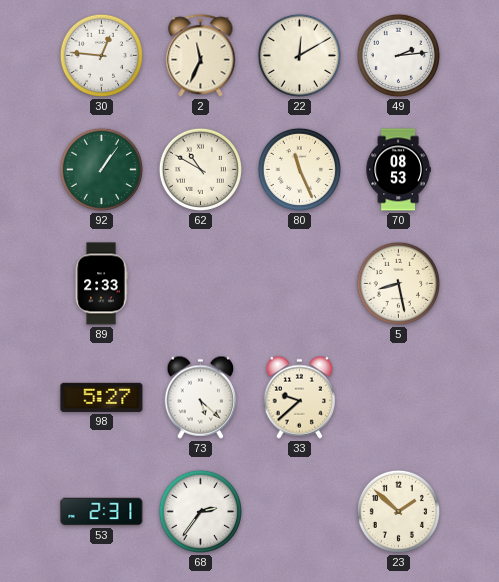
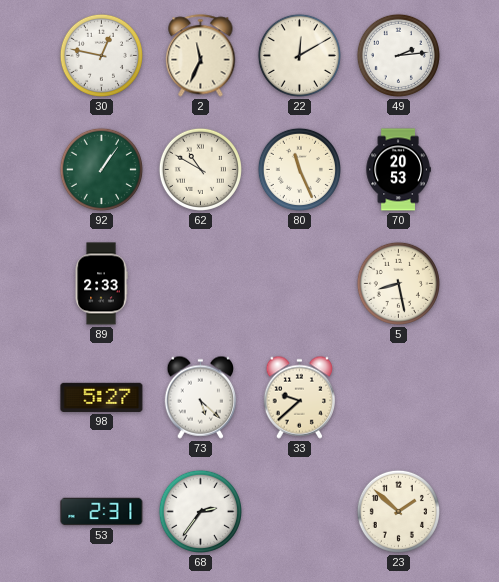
30: 12:46 -> 12:47
70: 08:53 -> 20:53
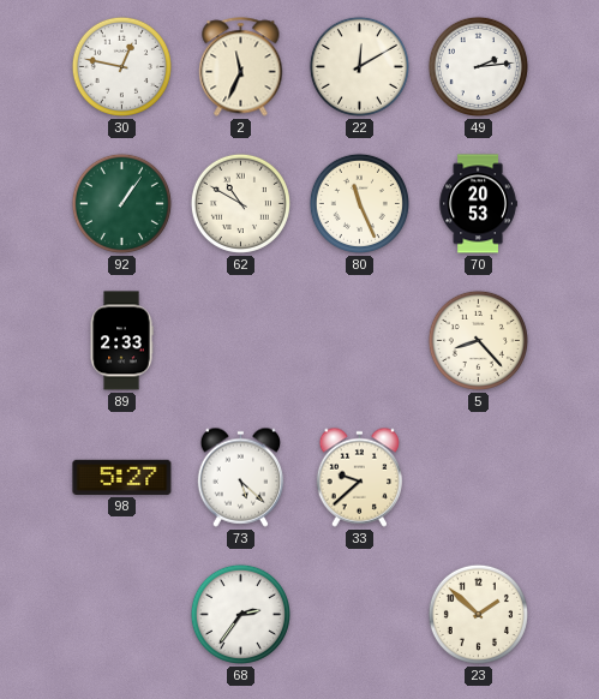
5: 8:28 -> 8:23
53: 2:31 -> none
